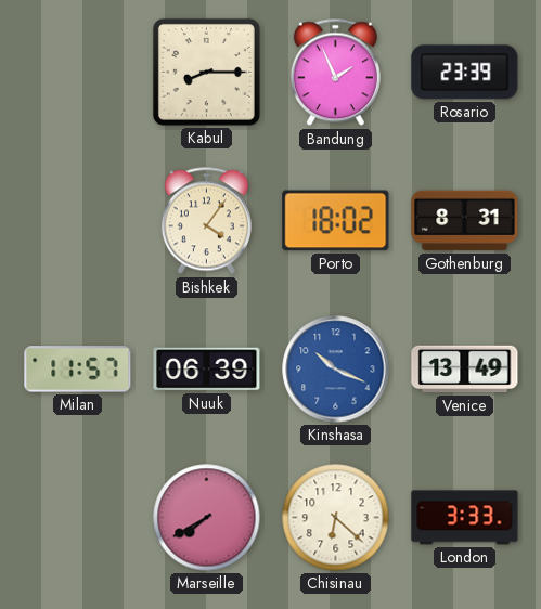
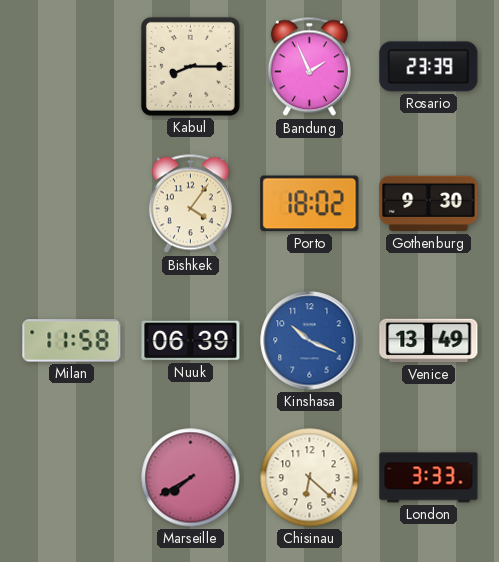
Gothenburg: 8:31 -> 9:30
Milan: 11:57 -> 11:58
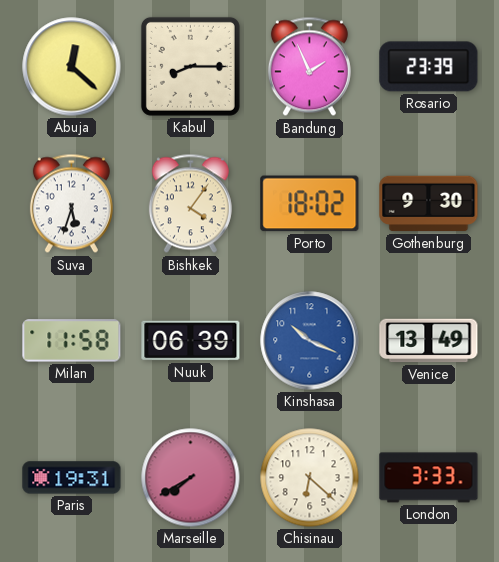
Abuja: none -> 12:22
Suva: none -> 5:33
Paris: none -> 19:31
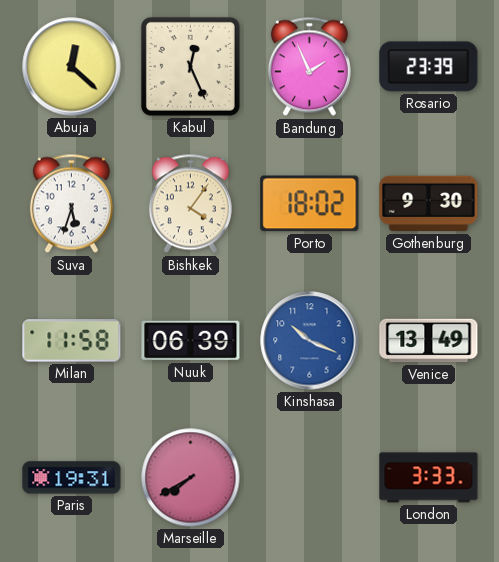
Kabul: 8:15 -> 12:26
Chisinau: 6:22 -> none
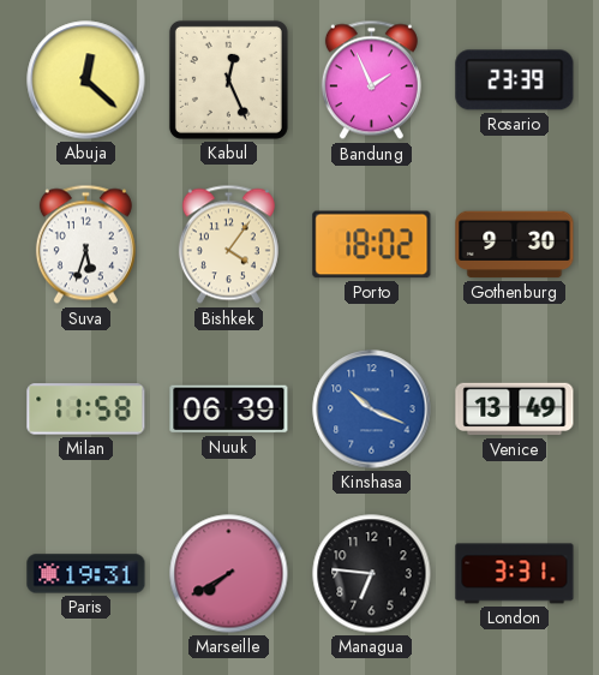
Managua: none -> 6:46
London: 3:33 -> 3:31
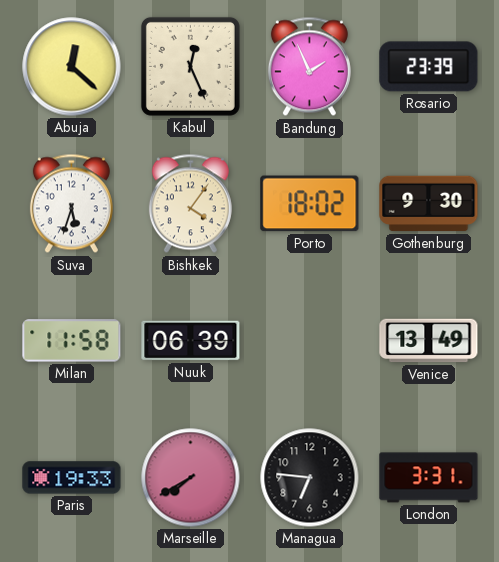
Kinshasa: 10:19 -> none
Paris: 19:31 -> 19:33
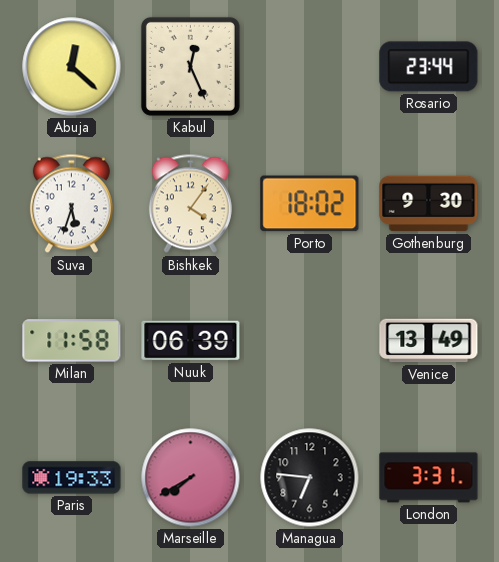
Bandung: 1:56 -> none
Rosario: 23:39 -> 23:44
